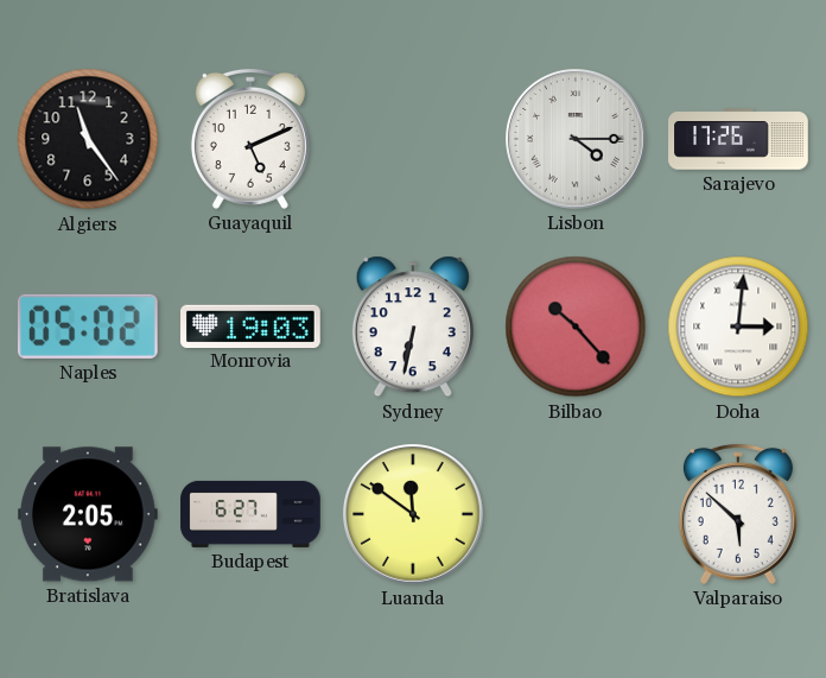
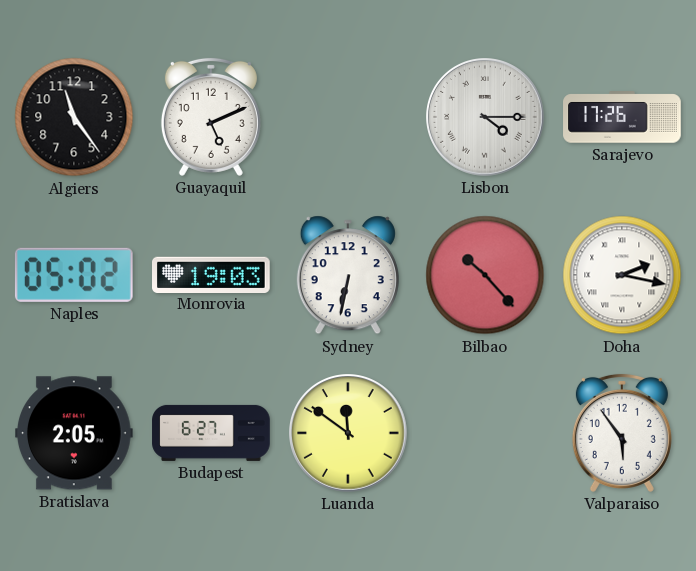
Doha: 3:01 -> 2:17
Valparaiso: 5:52 -> 5:54
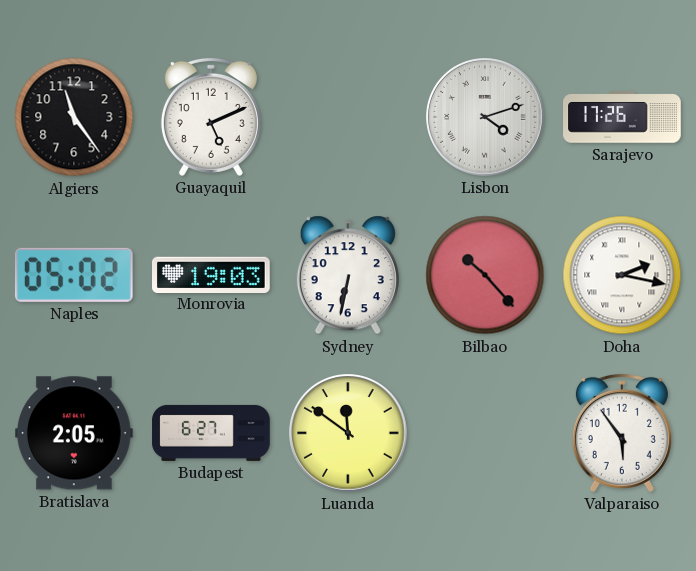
Lisbon: 4:15 -> 4:12
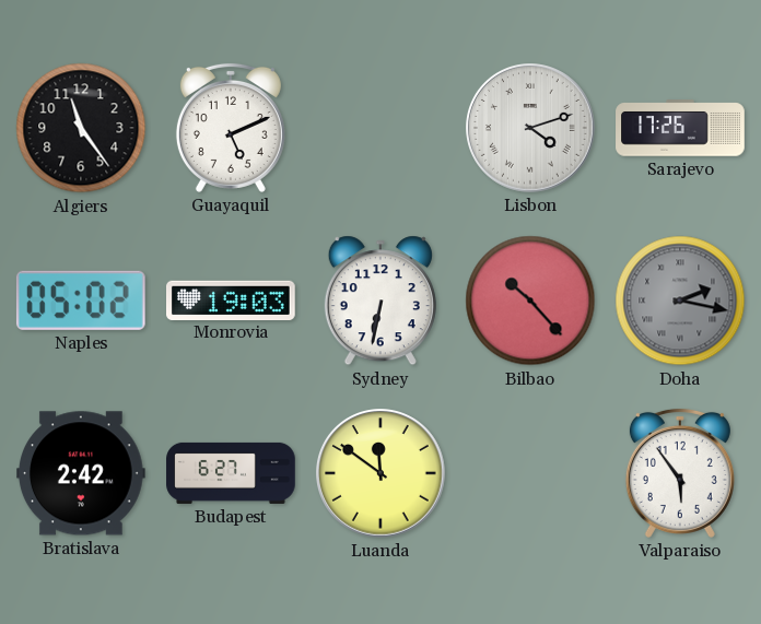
Doha dial: white -> grey
Bratislava: 2:05 -> 2:42
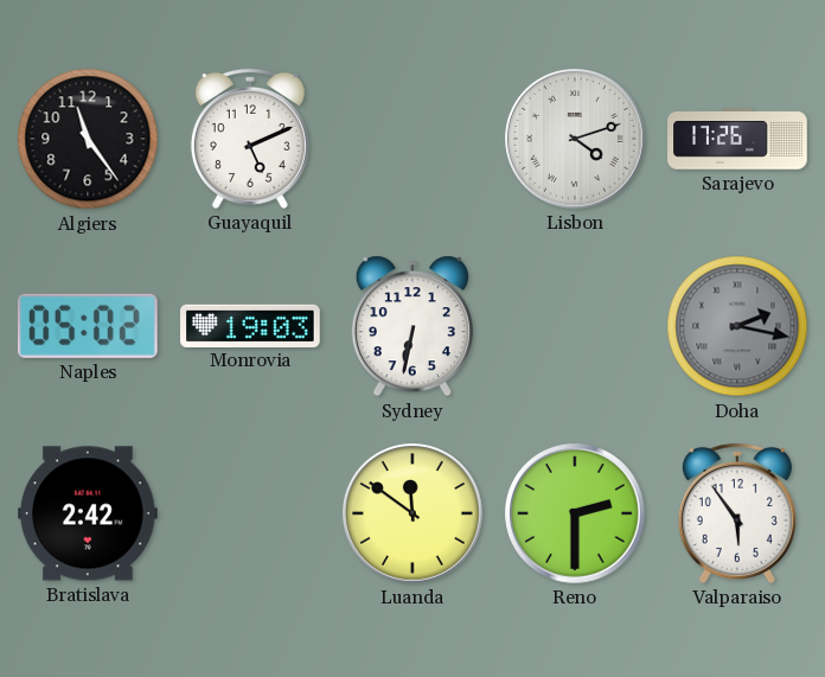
Bilbao: 10:23 -> none
Budapest: 6:27 -> none
Reno: none -> 2:30
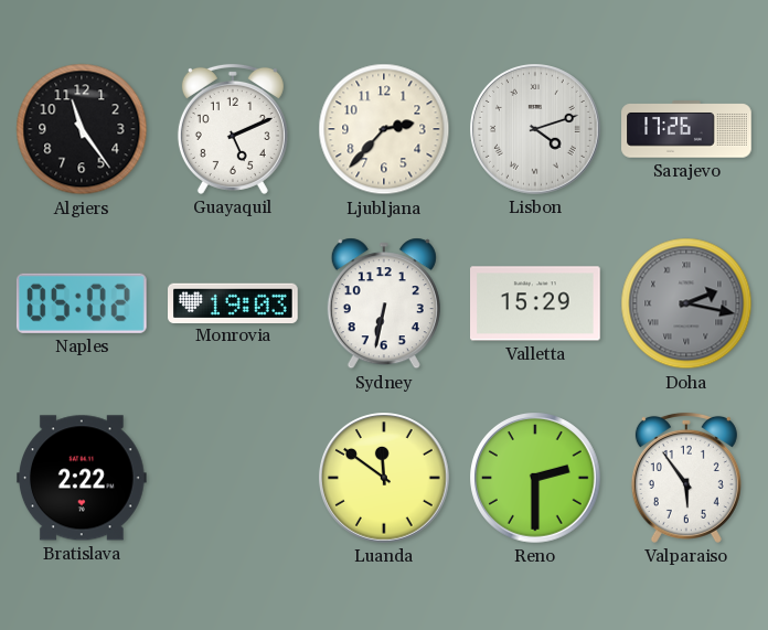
Ljubljana: none -> 2:37
Valletta: none -> 15:29
Bratislava: 2:42 -> 2:22
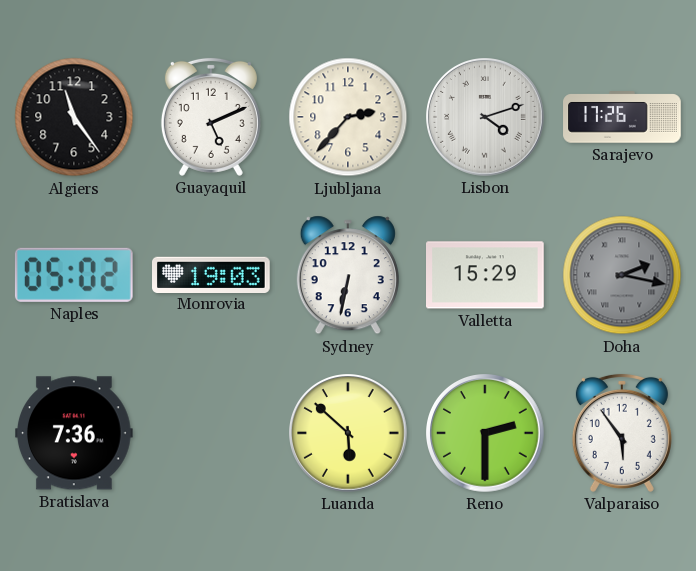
Bratislava: 2:22 -> 7:36
Luanda: 11:51 -> 5:52
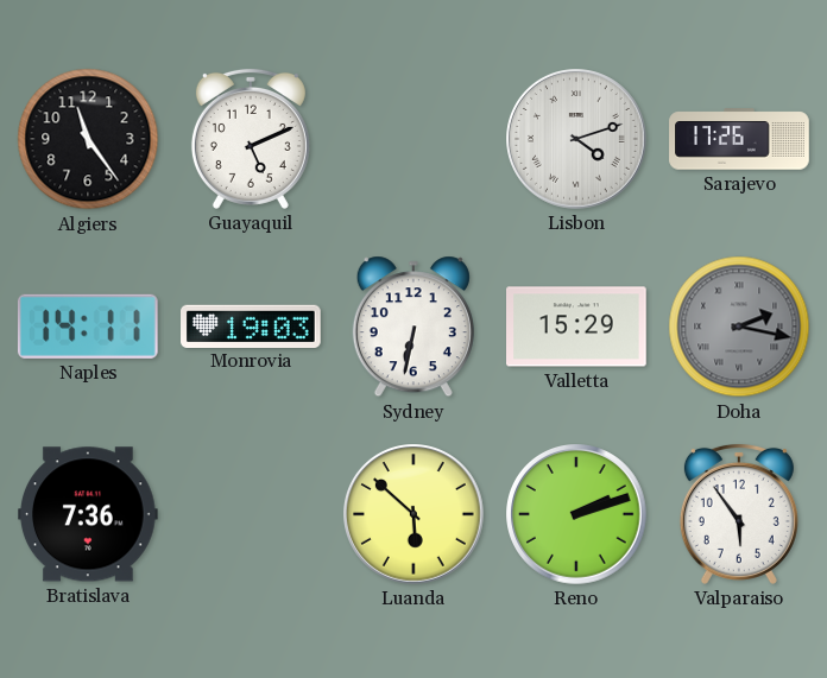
Ljubljana: 2:37 -> none
Naples: 05:02 -> 14:11
Reno: 2:30 -> 2:12
